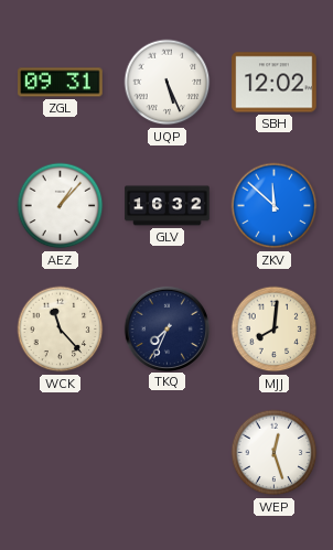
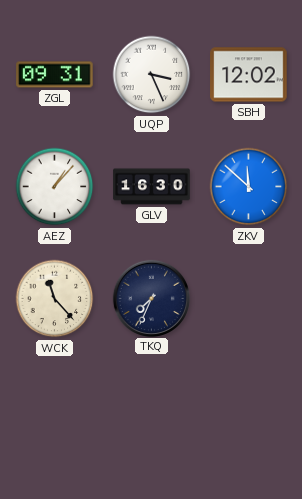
UQP: 5:26 -> 3:26
GLV: 16:32 -> 16:30
MJJ: 8:01 -> none
WEP: 12:27 -> none
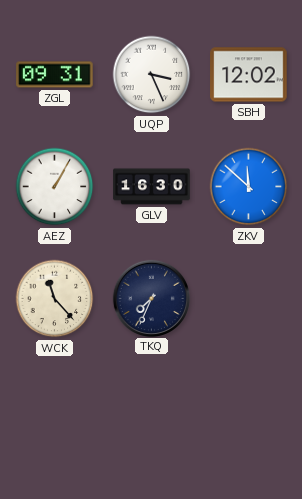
AEZ: 1:07 -> 1:05
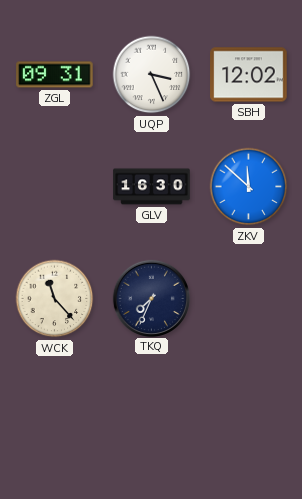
AEZ: 1:05 -> none
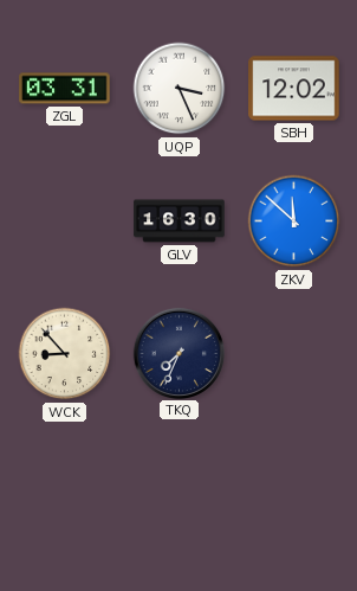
ZGL: 09:31 -> 03:31
WCK: 11:23 -> 8:53
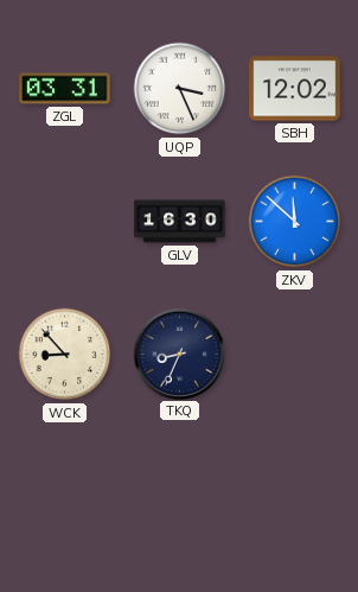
TKQ: 7:34 -> 8:34
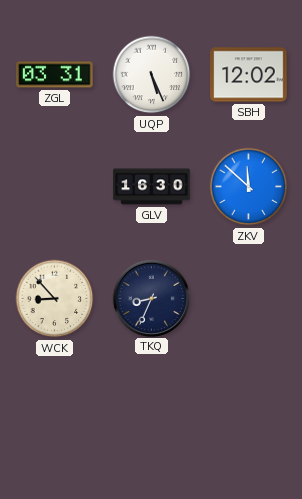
UQP: 3:26 -> 5:26
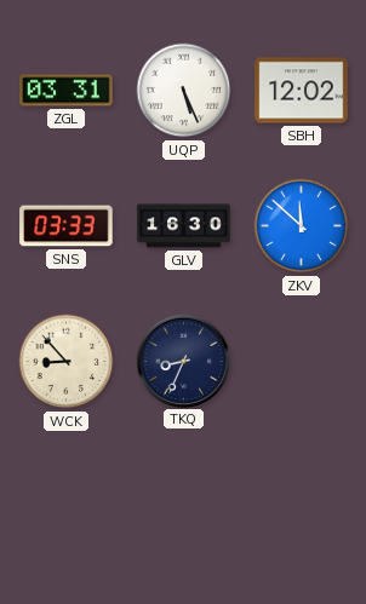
SNS: none -> 03:33
